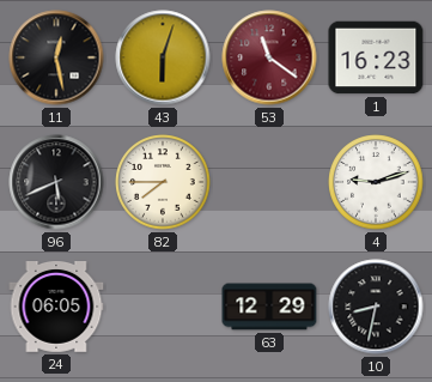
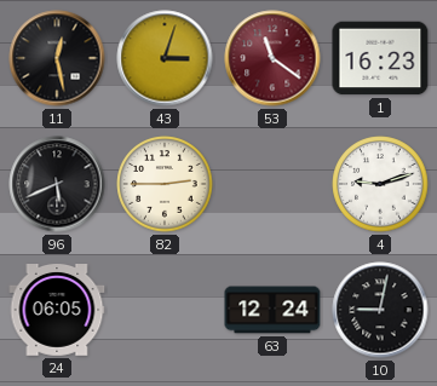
43: 6:03 -> 3:03
82: 7:45 -> 2:45
63: 12:29 -> 12:24
10: 8:32 -> 9:02
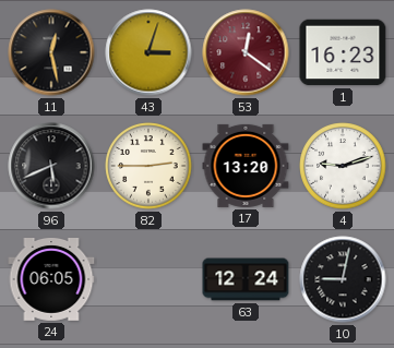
53: 11:21 -> 12:21
17: none -> 13:20
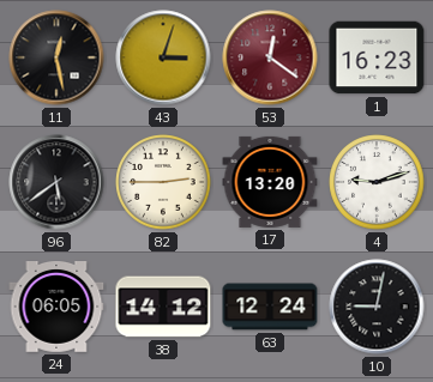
96: 5:41 -> 5:39
38: none -> 14:12
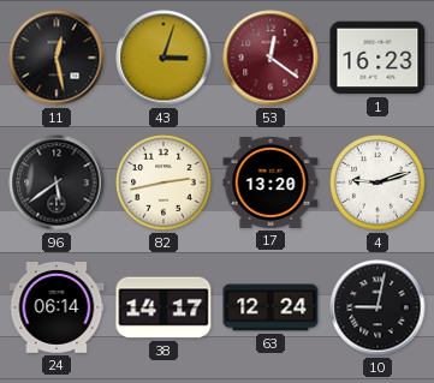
82: 2:45 -> 2:43
24: 06:05 -> 06:14
38: 14:12 -> 14:17
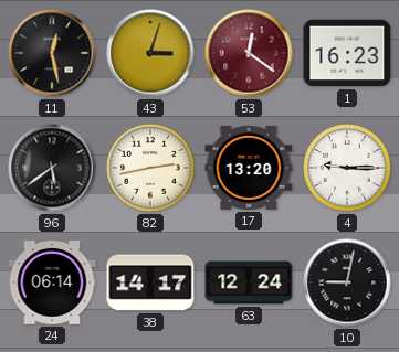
4: 9:12 -> 9:15
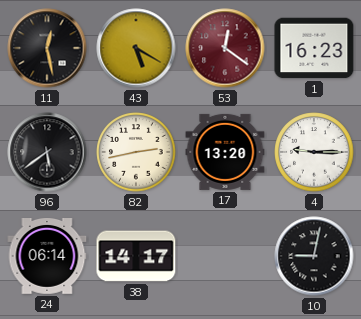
43: 3:03 -> 5:20
63: 12:24 -> none
